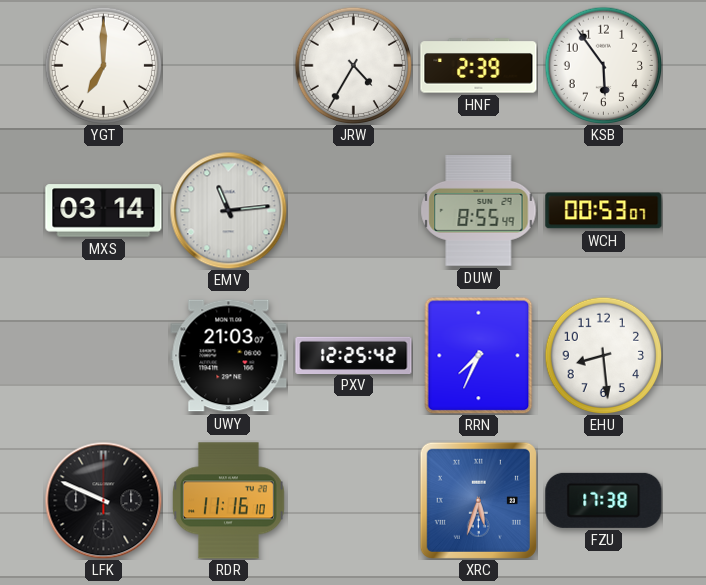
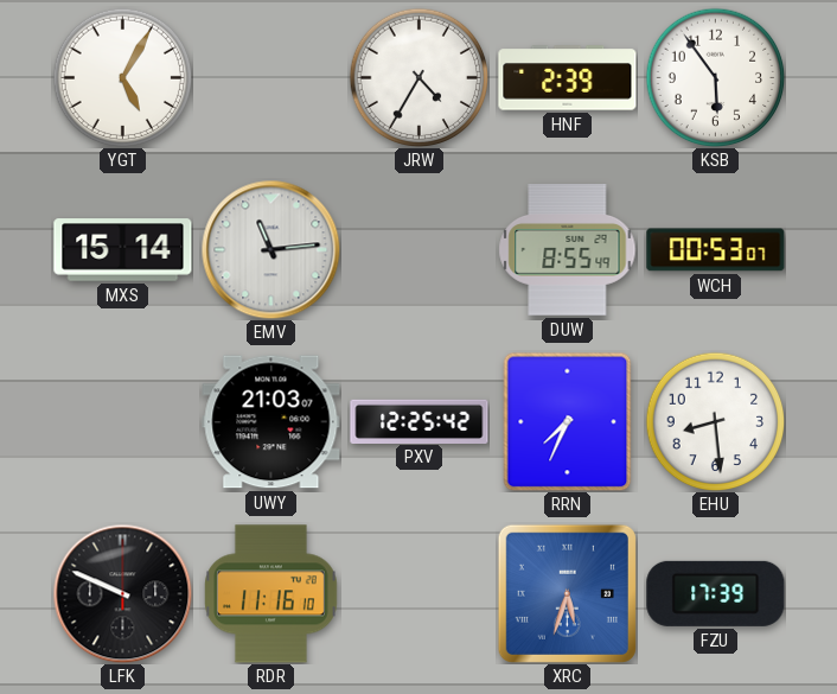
YGT: 7:00 -> 5:05
MXS: 03:14 -> 15:14
FZU: 17:38 -> 17:39
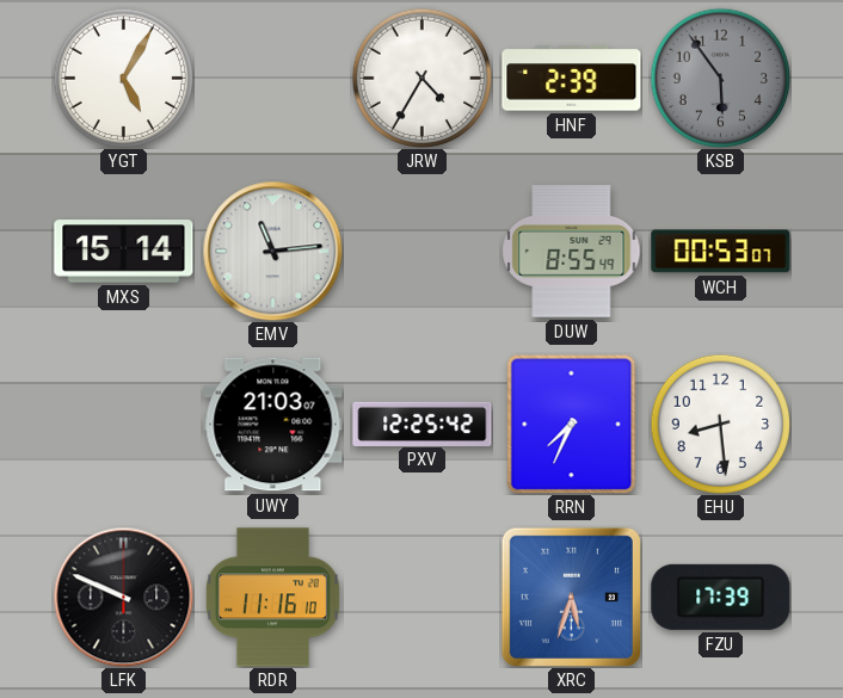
KSB dial: white -> grey
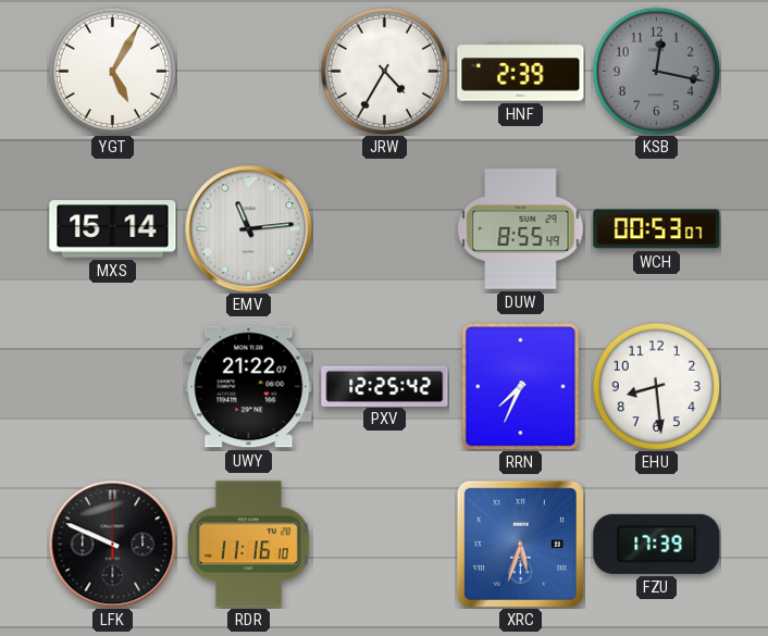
KSB: 5:54 -> 12:17
UWY: 21:03 -> 21:22
